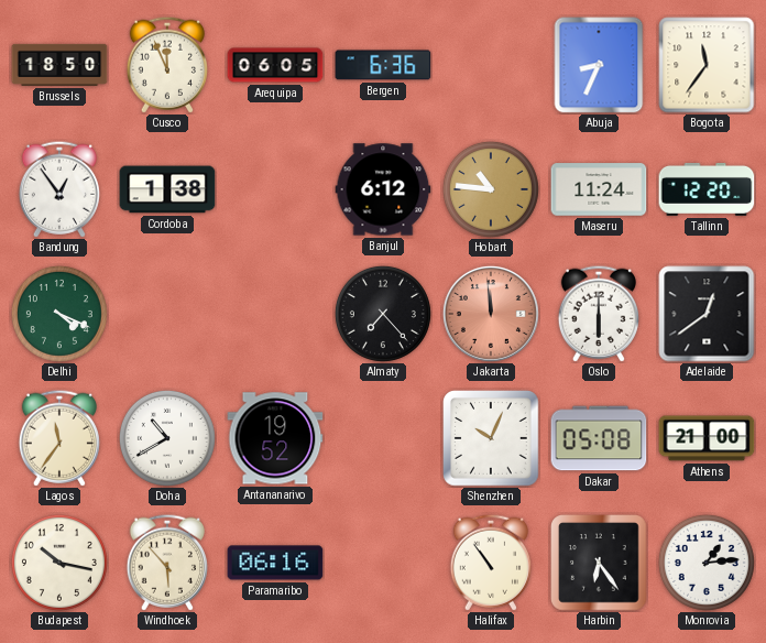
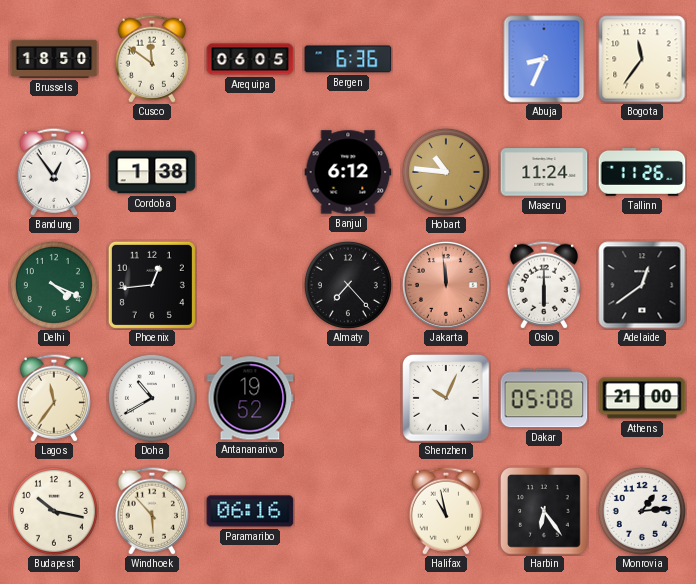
Cusco: 11:56 -> 11:51
Tallinn: 12:20 -> 11:26
Phoenix: none -> 12:44
Halifax: 10:54 -> 10:58
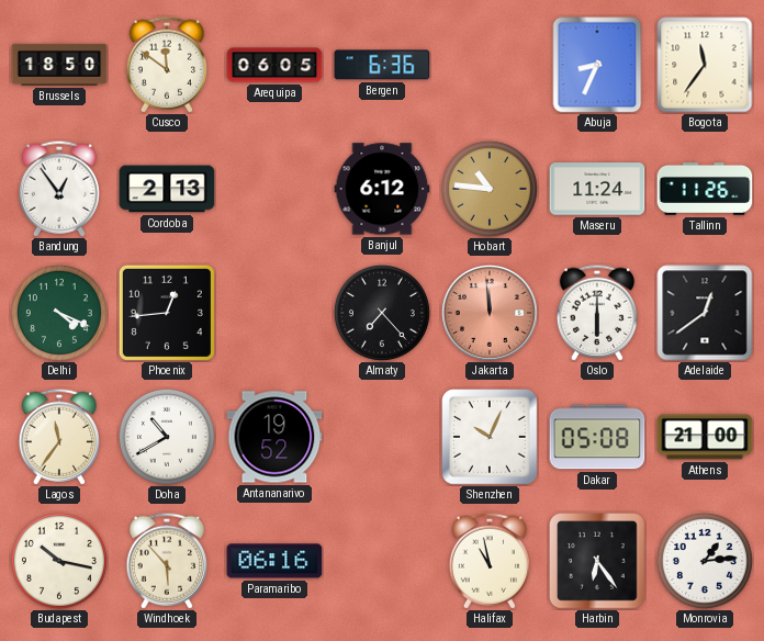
Cordoba: 1:38 -> 2:13
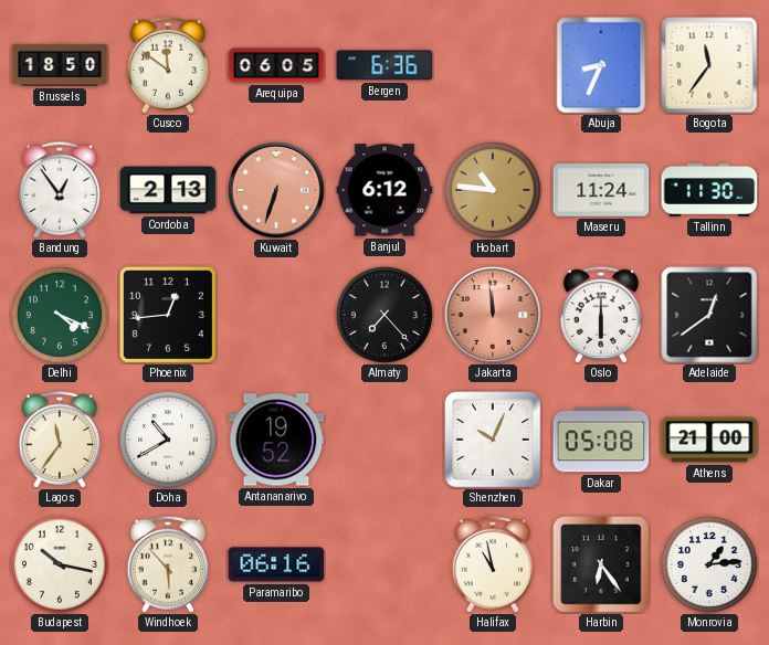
Kuwait: none -> 6:33
Tallinn: 11:26 -> 11:30
